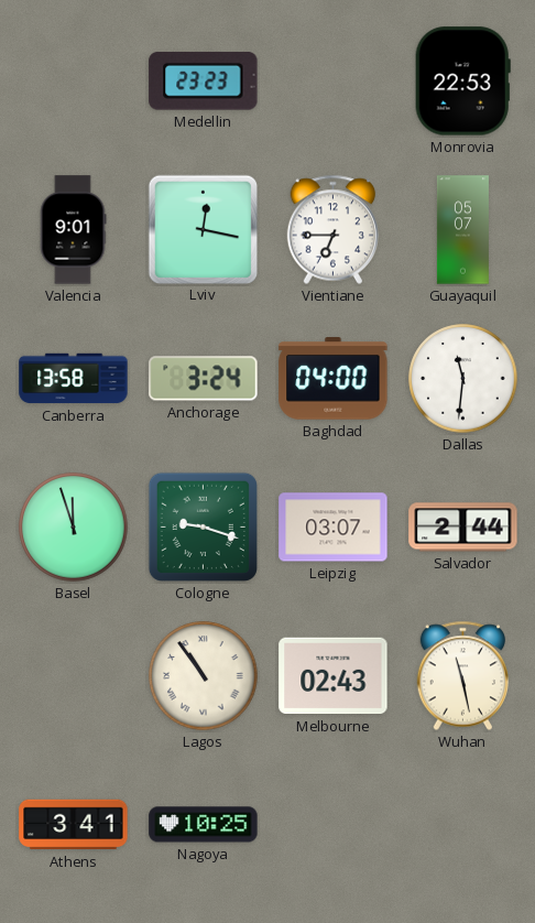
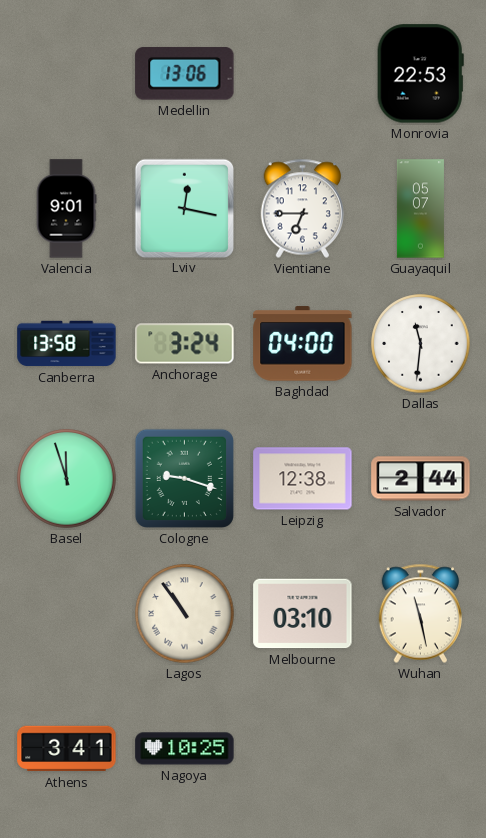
Medellin: 23:23 -> 13:06
Leipzig: 03:07 -> 12:38
Melbourne: 02:43 -> 03:10
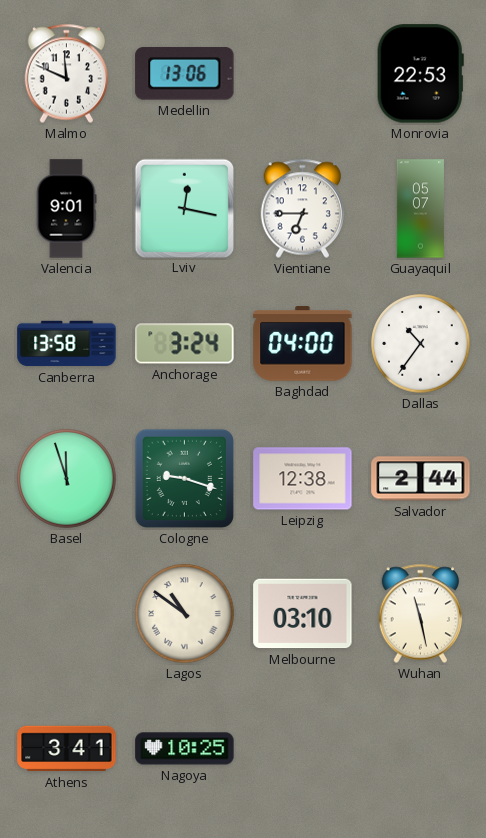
Malmo: none -> 11:49
Dallas: 11:31 -> 10:36
Lagos: 10:54 -> 10:51
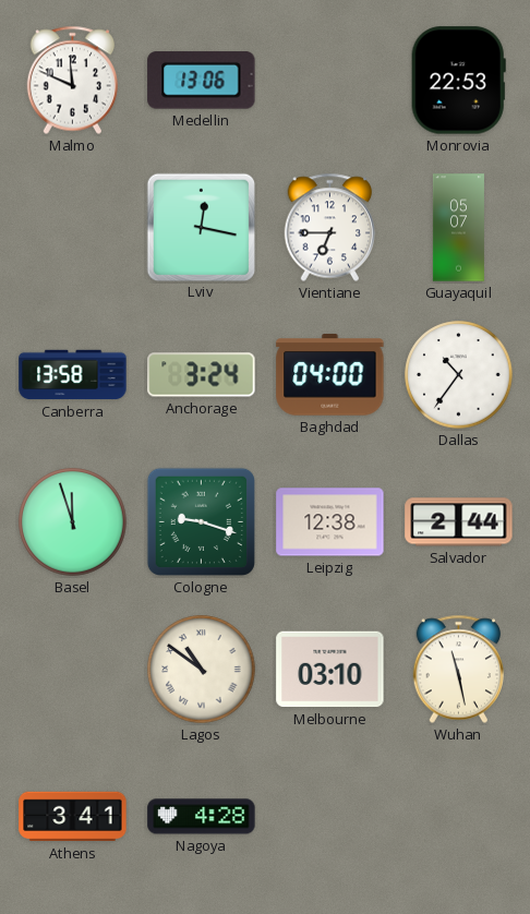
Valencia: 9:01 -> none
Nagoya: 10:25 -> 4:28
